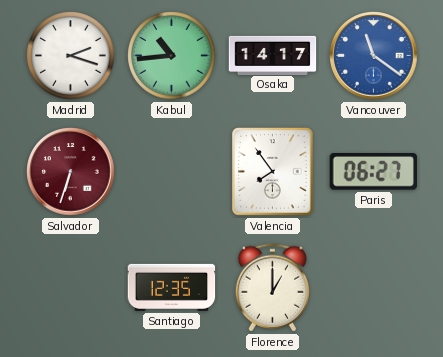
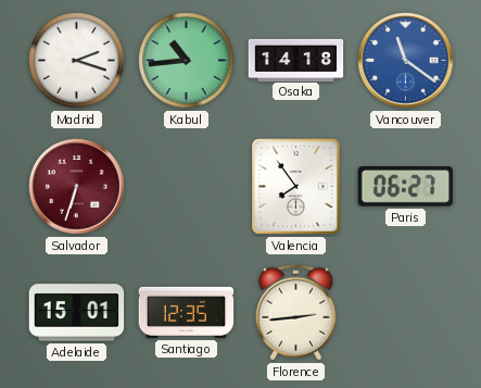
Osaka: 14:17 -> 14:18
Adelaide: none -> 15:01
Florence: 1:00 -> 2:44
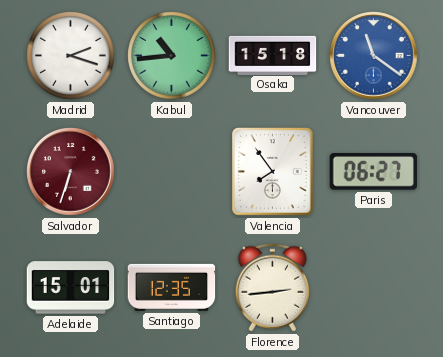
Osaka: 14:18 -> 15:18
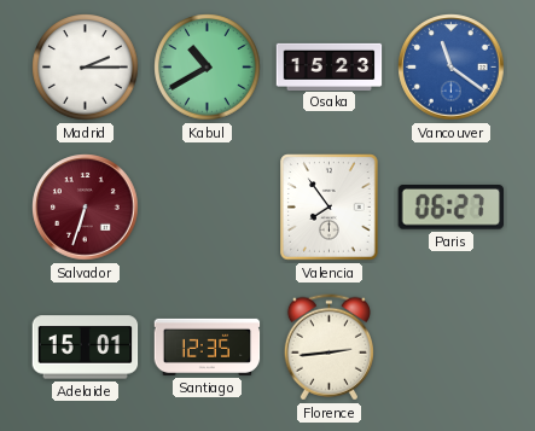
Madrid: 2:18 -> 2:15
Kabul: 10:44 -> 10:40
Osaka: 15:18 -> 15:23
